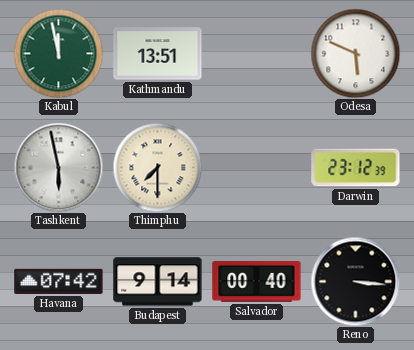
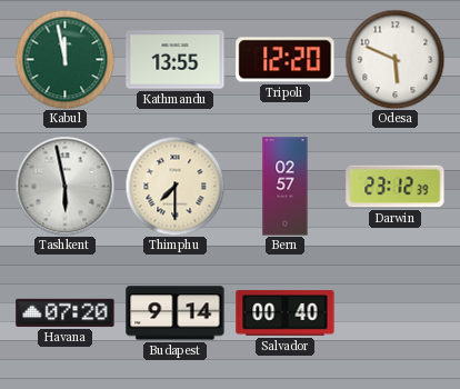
Kathmandu: 13:51 -> 13:55
Tripoli: none -> 12:20
Bern: none -> 02:57
Havana: 07:42 -> 07:20
Reno: 3:16 -> none
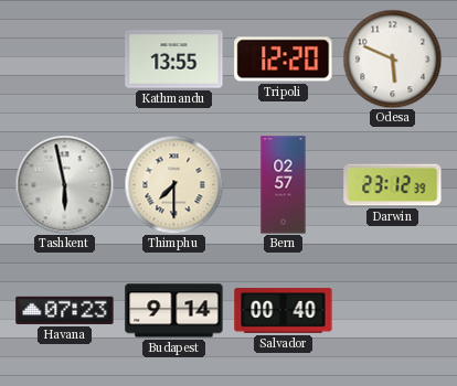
Kabul: 11:58 -> none
Havana: 07:20 -> 07:23
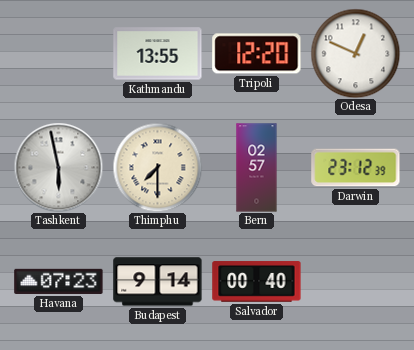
Odesa: 5:49 -> 12:49
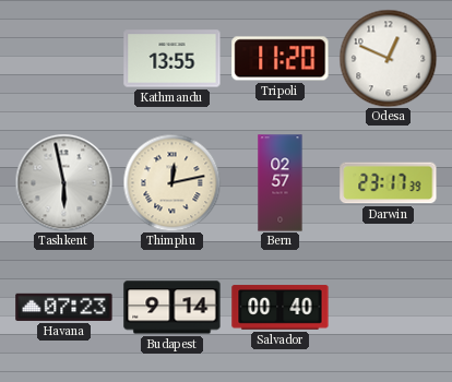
Tripoli: 12:20 -> 11:20
Thimphu: 7:30 -> 12:13
Darwin: 23:12 -> 23:17
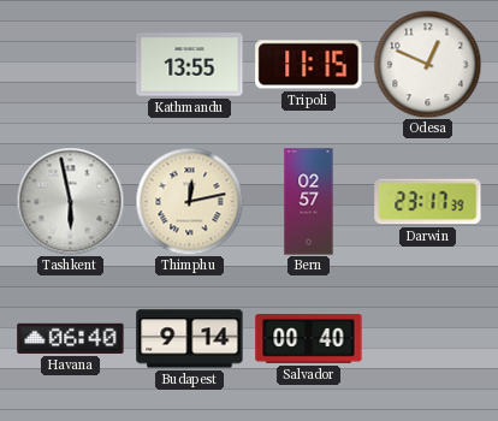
Tripoli: 11:20 -> 11:15
Havana: 07:23 -> 06:40
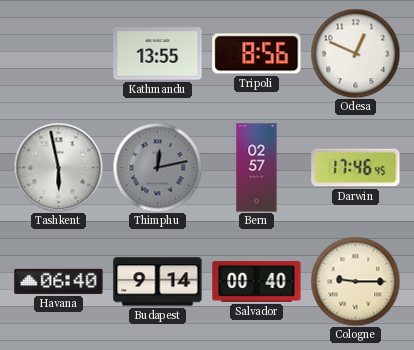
Tripoli: 11:15 -> 8:56
Thimphu dial: cream -> grey
Darwin: 23:17 -> 17:46
Cologne: none -> 9:15
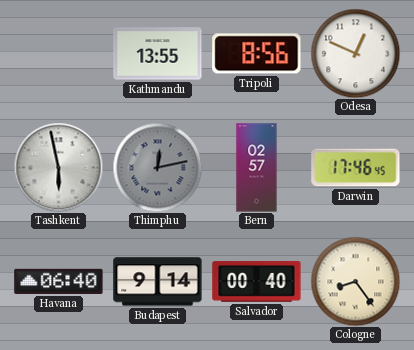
Cologne: 9:15 -> 8:24
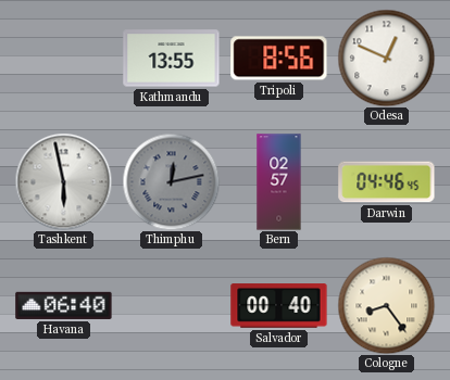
Darwin: 17:46 -> 04:46
Budapest: 9:14 -> none
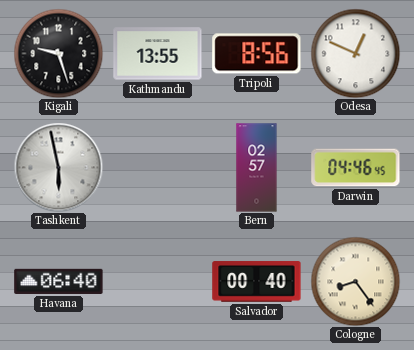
Kigali: none -> 9:27
Thimphu: 12:13 -> none
